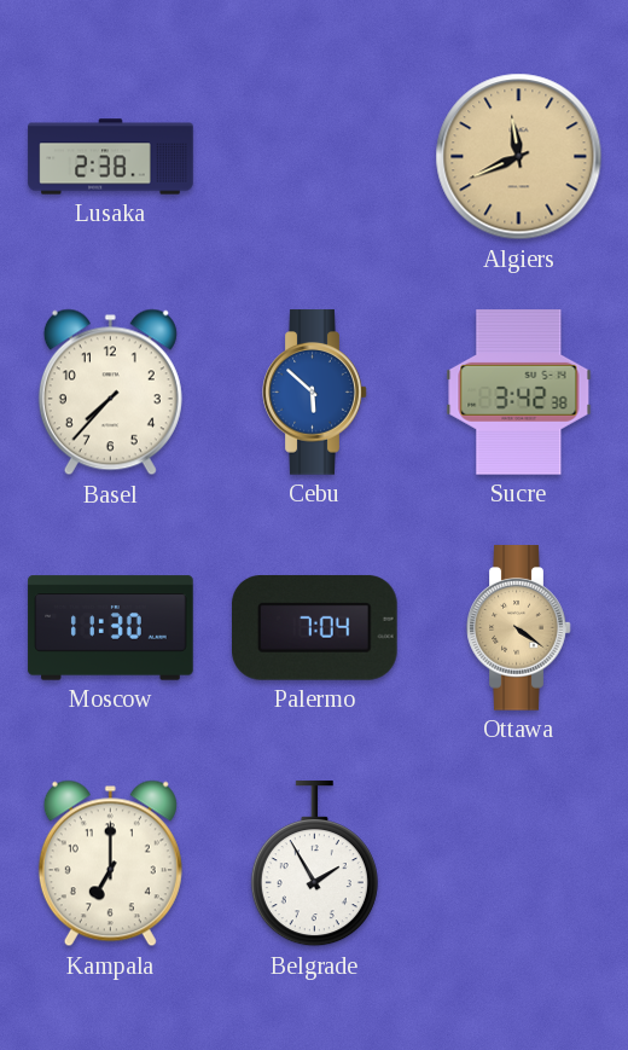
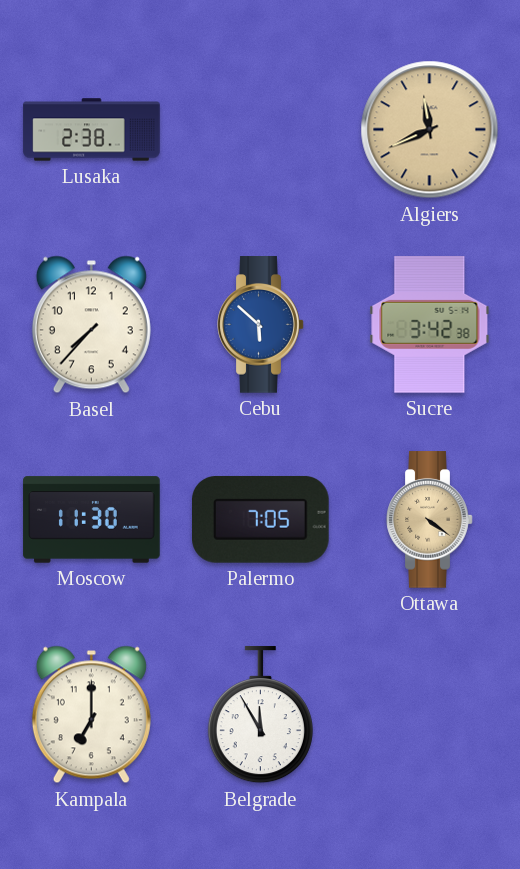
Palermo: 7:04 -> 7:05
Belgrade: 1:55 -> 11:55
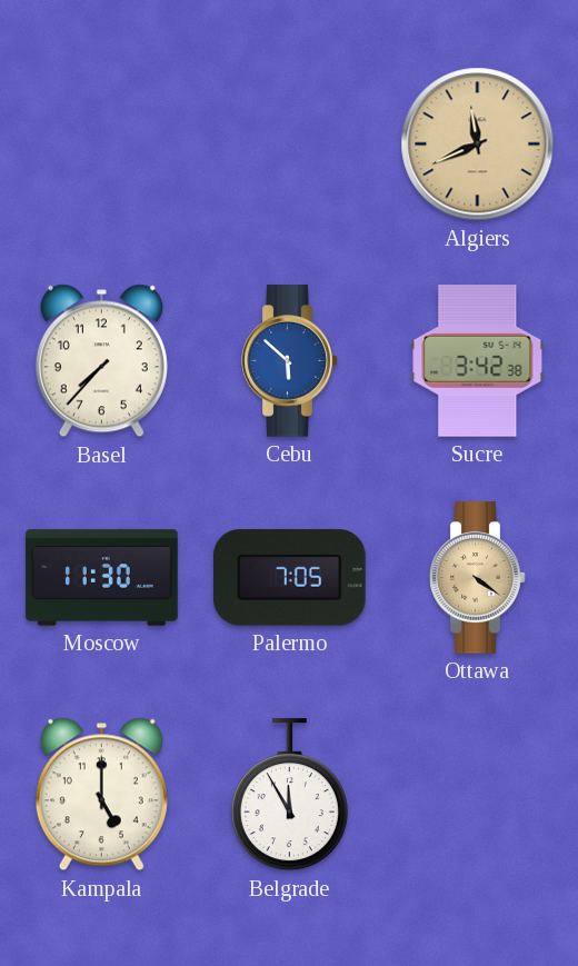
Lusaka: 2:38 -> none
Kampala: 7:00 -> 5:00
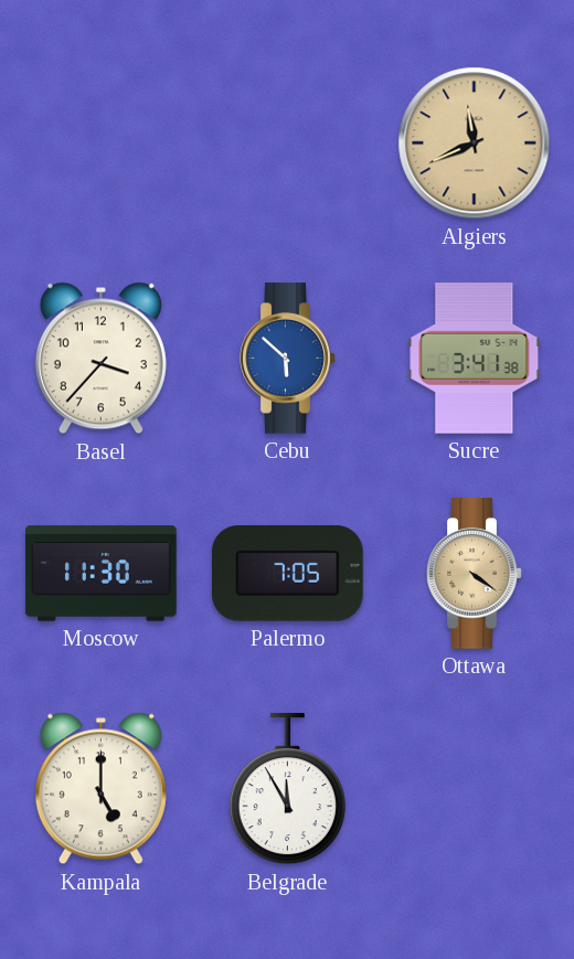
Basel: 7:37 -> 3:37
Sucre: 3:42 -> 3:41
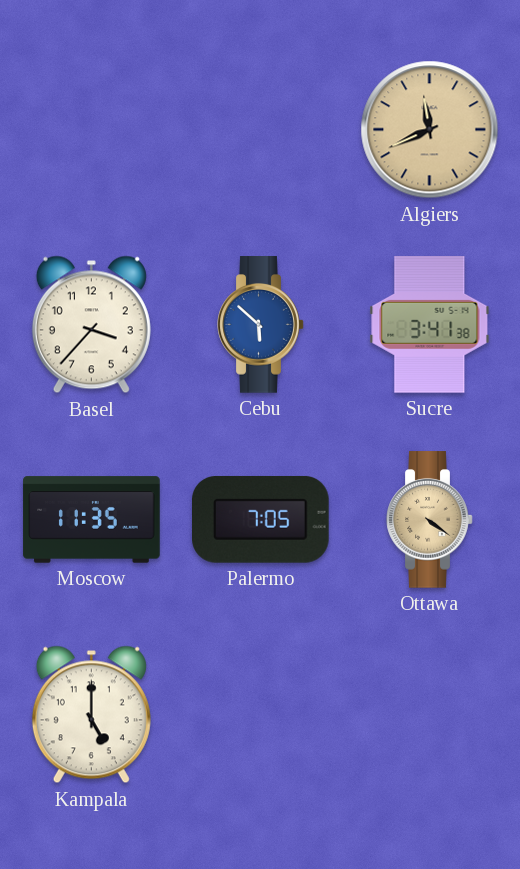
Moscow: 11:30 -> 11:35
Belgrade: 11:55 -> none
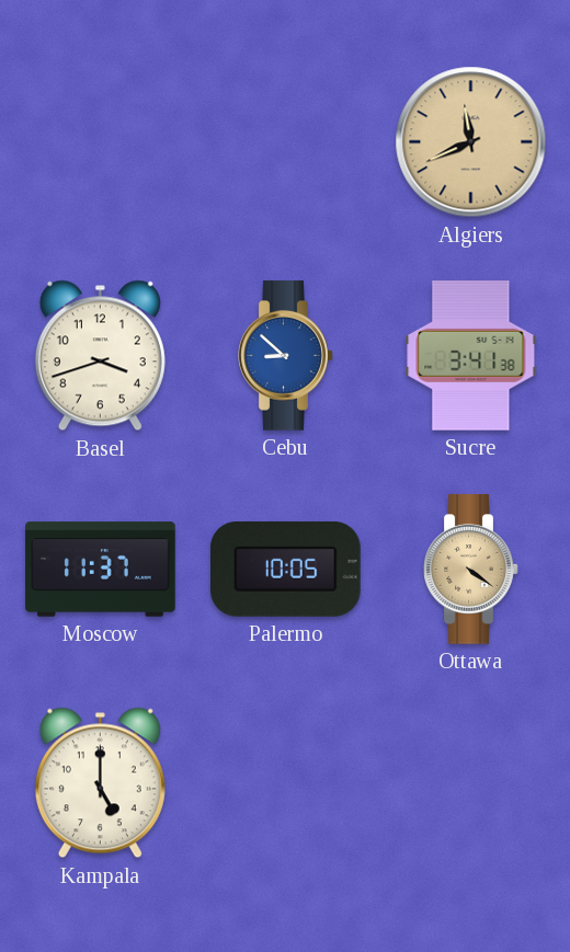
Basel: 3:37 -> 3:42
Cebu: 5:52 -> 8:52
Moscow: 11:35 -> 11:37
Palermo: 7:05 -> 10:05
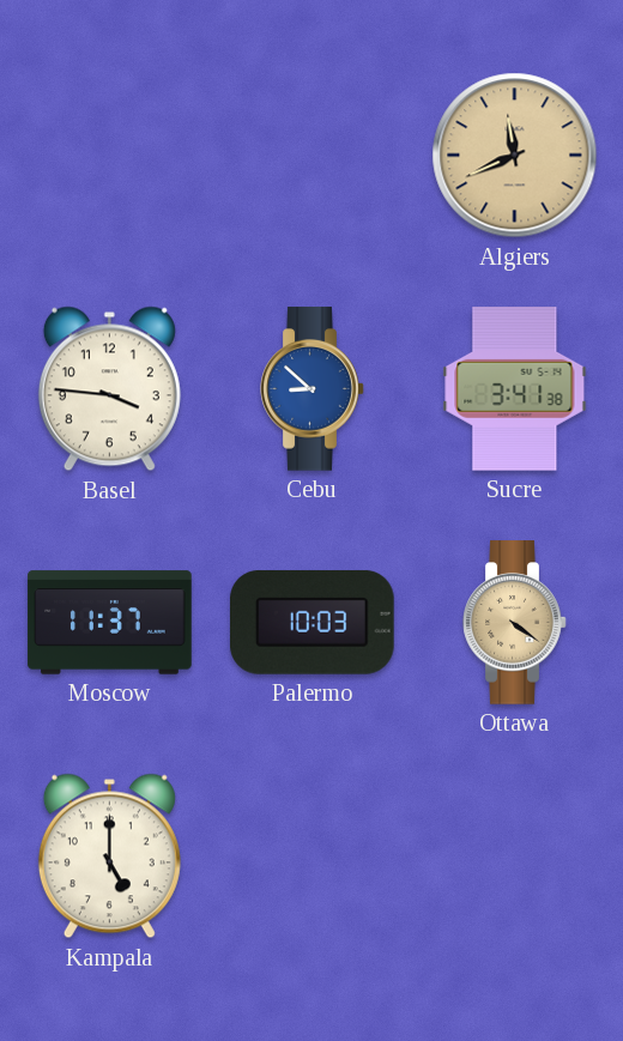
Basel: 3:42 -> 3:46
Palermo: 10:05 -> 10:03
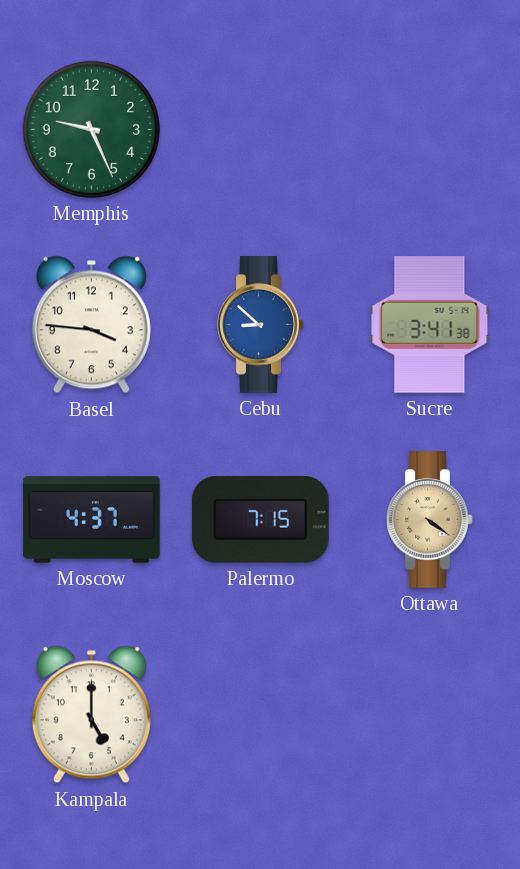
Memphis: none -> 9:26
Algiers: 11:41 -> none
Moscow: 11:37 -> 4:37
Palermo: 10:03 -> 7:15
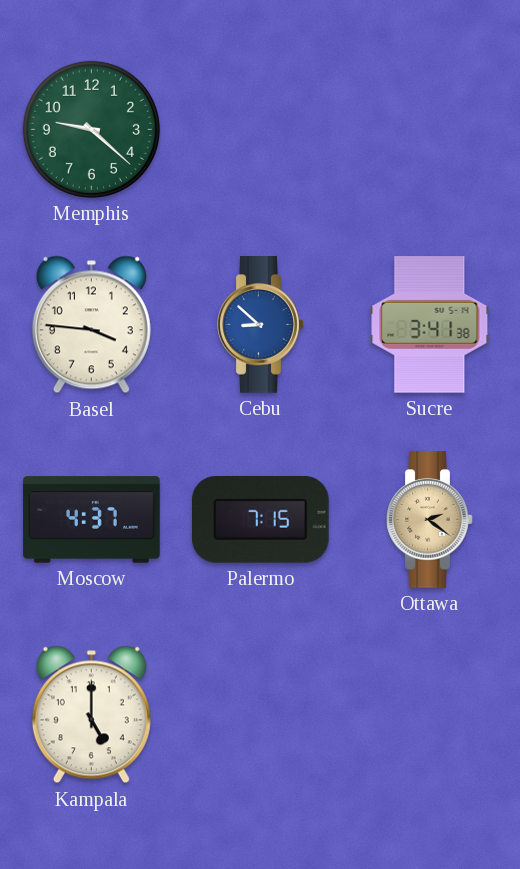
Memphis: 9:26 -> 9:22
Ottawa: 4:21 -> 2:21
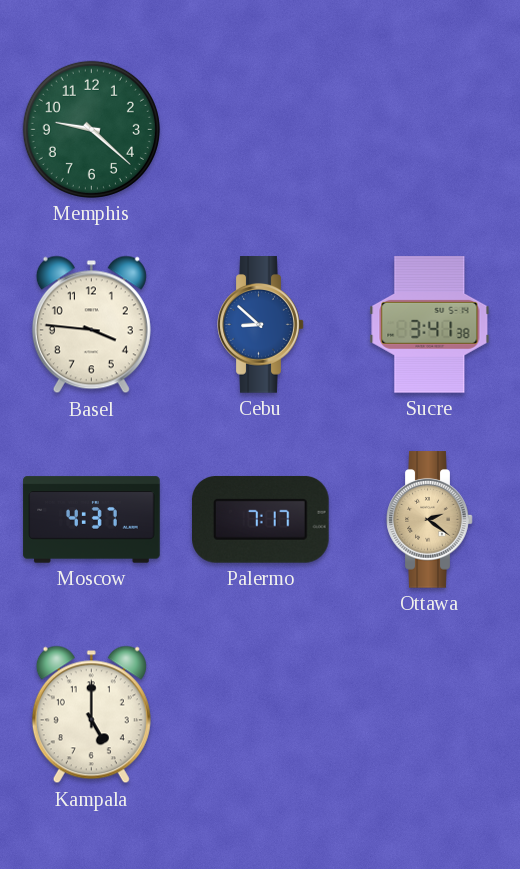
Palermo: 7:15 -> 7:17
